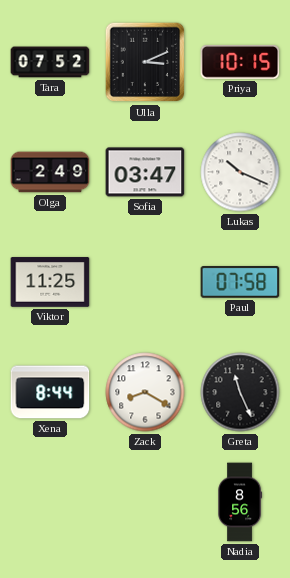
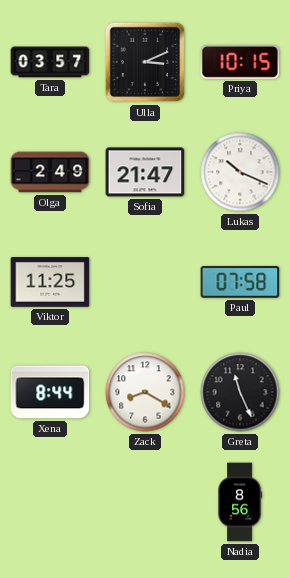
Tara: 07:52 -> 03:57
Sofia: 03:47 -> 21:47
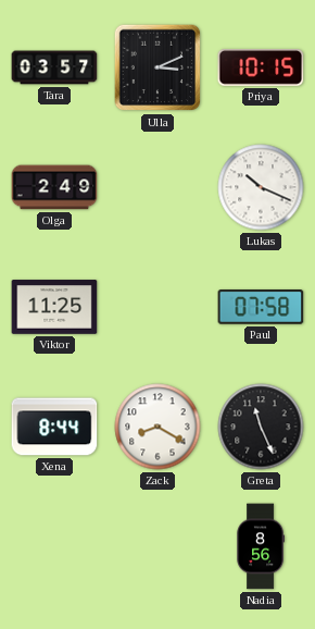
Sofia: 21:47 -> none
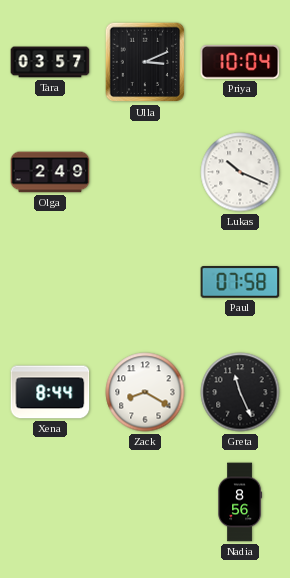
Priya: 10:15 -> 10:04
Viktor: 11:25 -> none
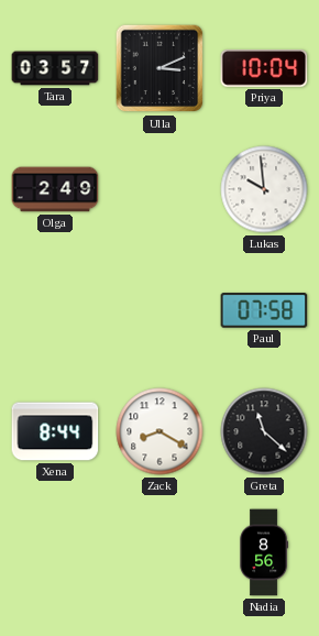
Lukas: 10:19 -> 9:59
Greta: 11:26 -> 11:22
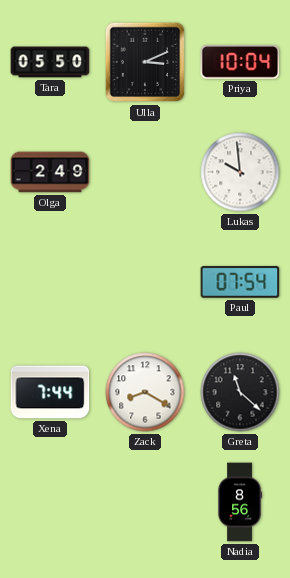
Tara: 03:57 -> 05:50
Paul: 07:58 -> 07:54
Xena: 8:44 -> 7:44
